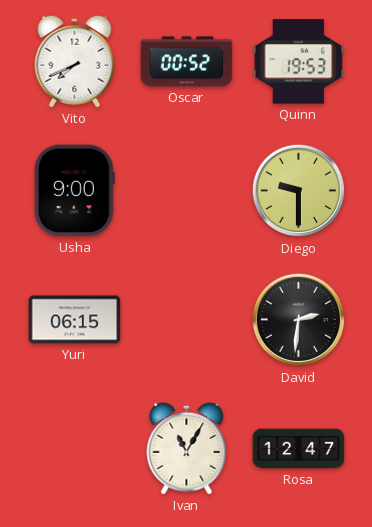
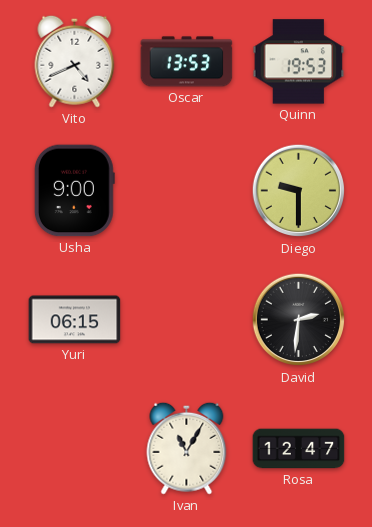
Vito: 7:41 -> 4:41
Oscar: 00:52 -> 13:53
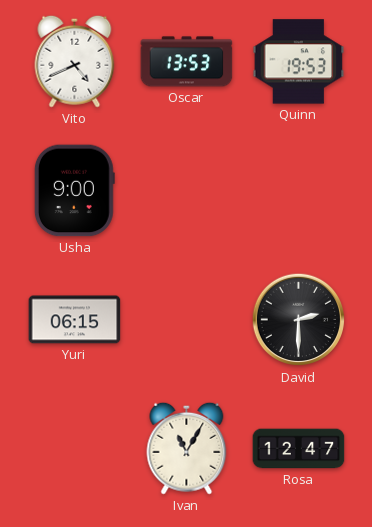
Diego: 9:30 -> none
David: 2:31 -> 2:30
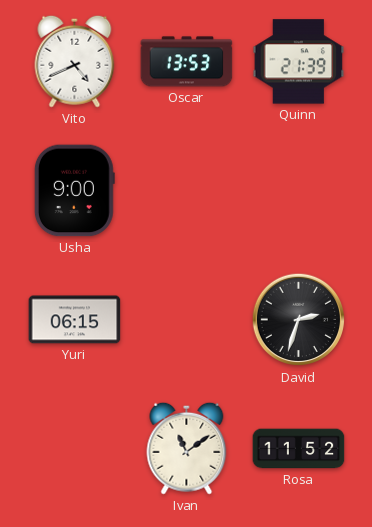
Quinn: 19:53 -> 21:39
David: 2:30 -> 2:33
Ivan: 11:05 -> 11:09
Rosa: 12:47 -> 11:52
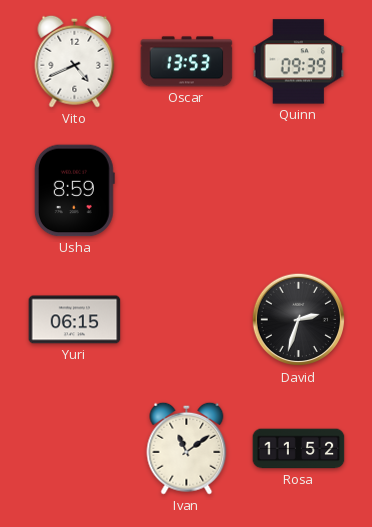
Quinn: 21:39 -> 09:39
Usha: 9:00 -> 8:59
